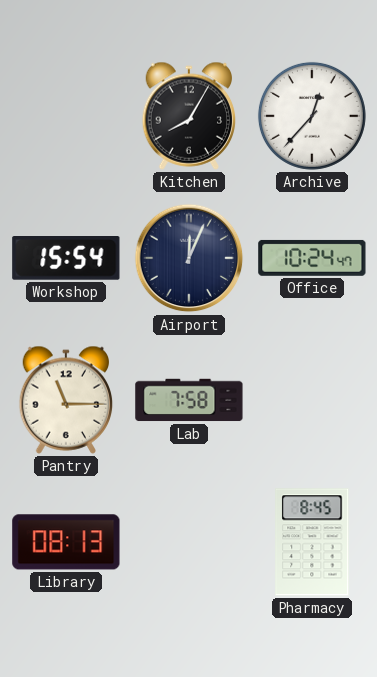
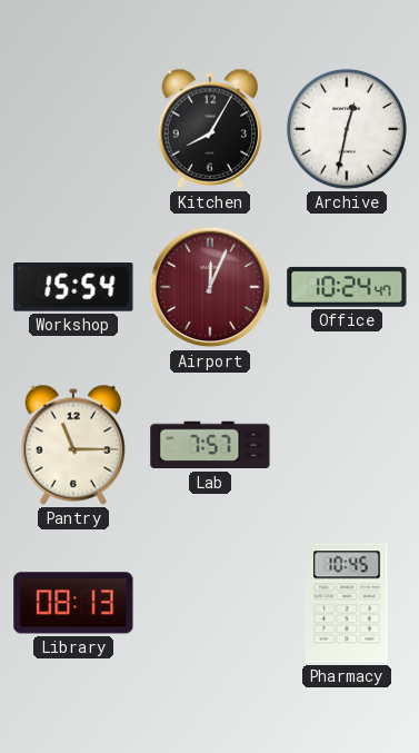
Archive: 12:37 -> 12:32
Airport dial: navy -> burgundy
Lab: 7:58 -> 7:57
Pharmacy: 8:45 -> 10:45
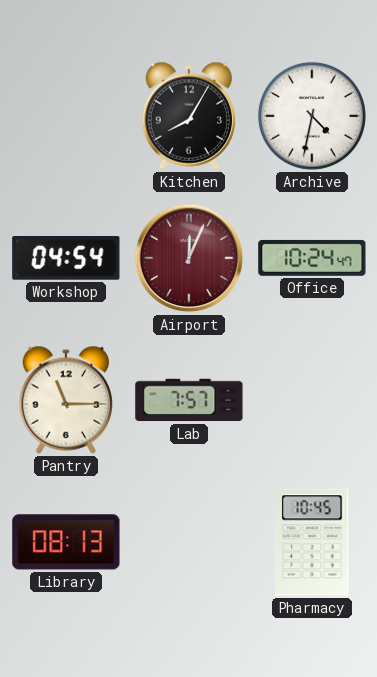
Archive: 12:32 -> 4:32
Workshop: 15:54 -> 04:54
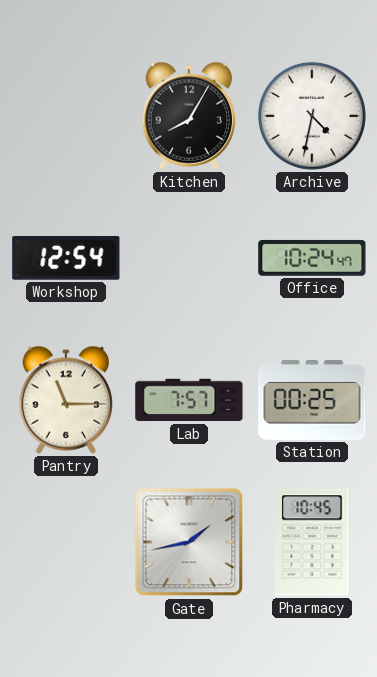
Workshop: 04:54 -> 12:54
Airport: 12:04 -> none
Station: none -> 00:25
Library: 08:13 -> none
Gate: none -> 1:43
